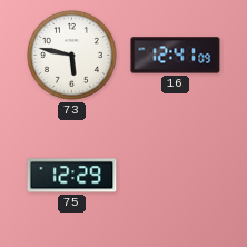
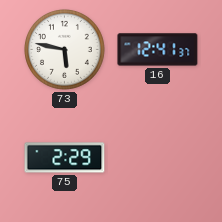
16: 12:41:09 -> 12:41:37
75: 12:29 -> 2:29
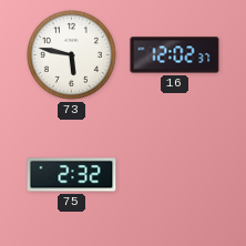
16: 12:41 -> 12:02
75: 2:29 -> 2:32
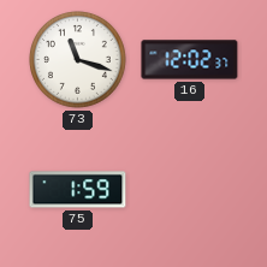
73: 5:47 -> 11:18
75: 2:32 -> 1:59
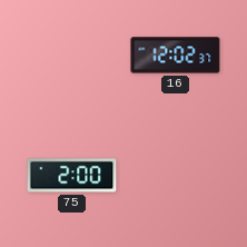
73: 11:18 -> none
75: 1:59 -> 2:00
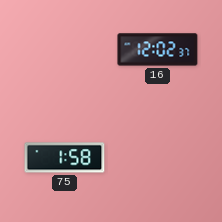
75: 2:00 -> 1:58
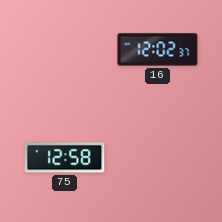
75: 1:58 -> 12:58
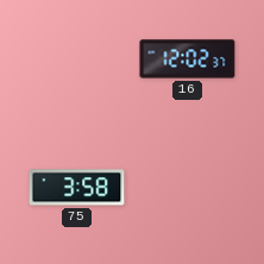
75: 12:58 -> 3:58
